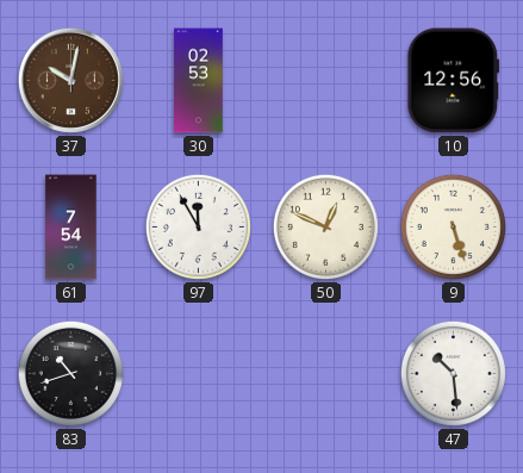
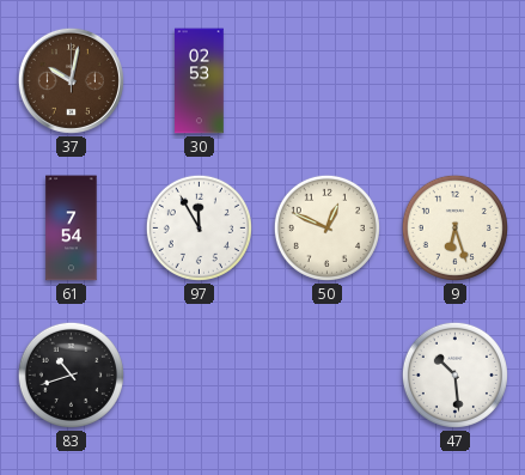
10: 12:56 -> none
9: 5:27 -> 6:27
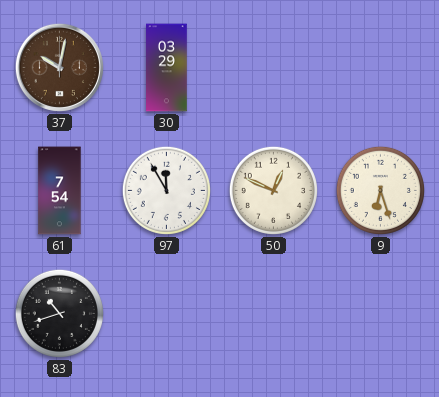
30: 02:53 -> 03:29
47: 10:29 -> none
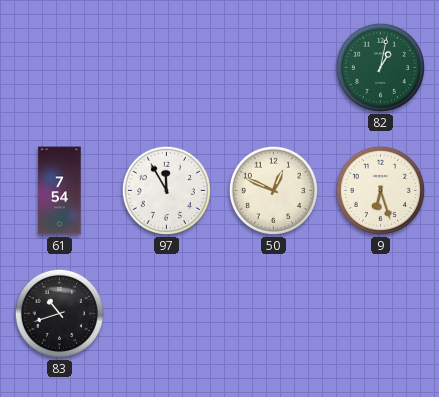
37: 10:02 -> none
30: 03:29 -> none
82: none -> 1:02
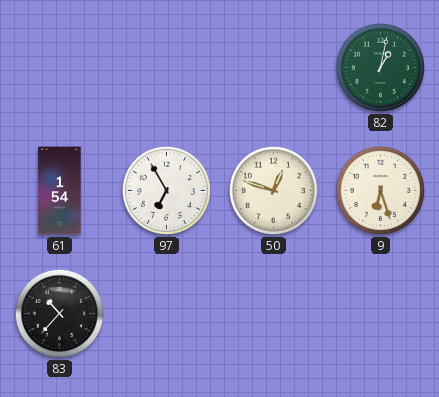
61: 7:54 -> 1:54
97: 11:55 -> 6:55
50: 12:49 -> 12:48
83: 10:42 -> 10:37
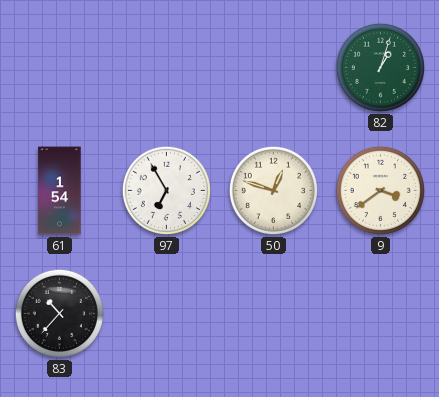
82: 1:02 -> 1:03
9: 6:27 -> 3:39
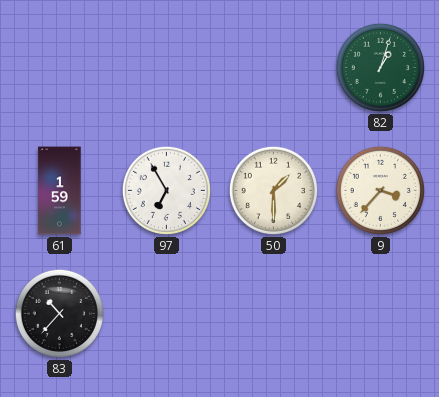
61: 1:54 -> 1:59
50: 12:48 -> 1:30
9: 3:39 -> 3:37
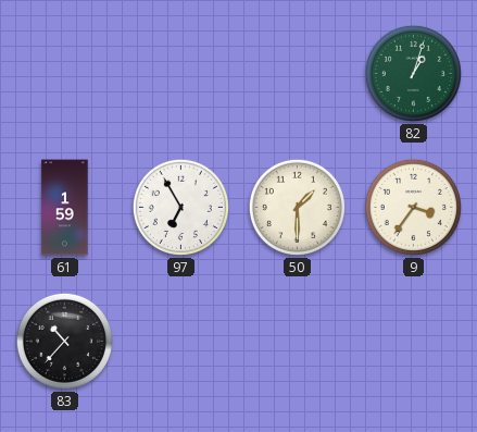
9: 3:37 -> 3:36
